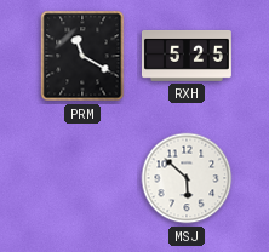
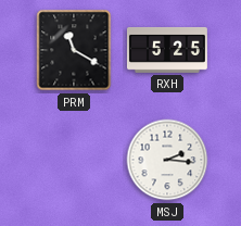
MSJ: 5:52 -> 2:16
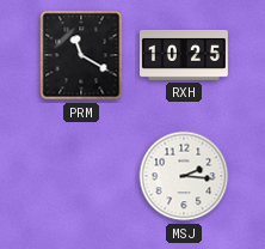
RXH: 5:25 -> 10:25
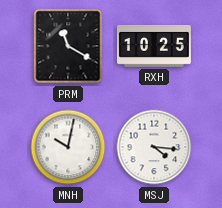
MNH: none -> 10:02
MSJ: 2:16 -> 4:16
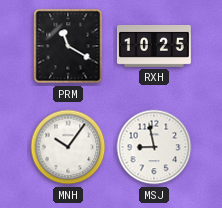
MNH: 10:02 -> 10:06
MSJ: 4:16 -> 8:58
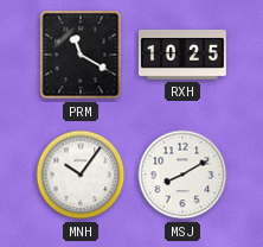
MSJ: 8:58 -> 8:10
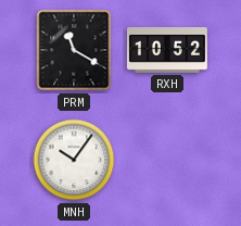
RXH: 10:25 -> 10:52
MSJ: 8:10 -> none
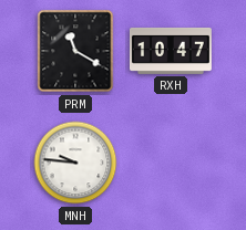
RXH: 10:52 -> 10:47
MNH: 10:06 -> 9:46
